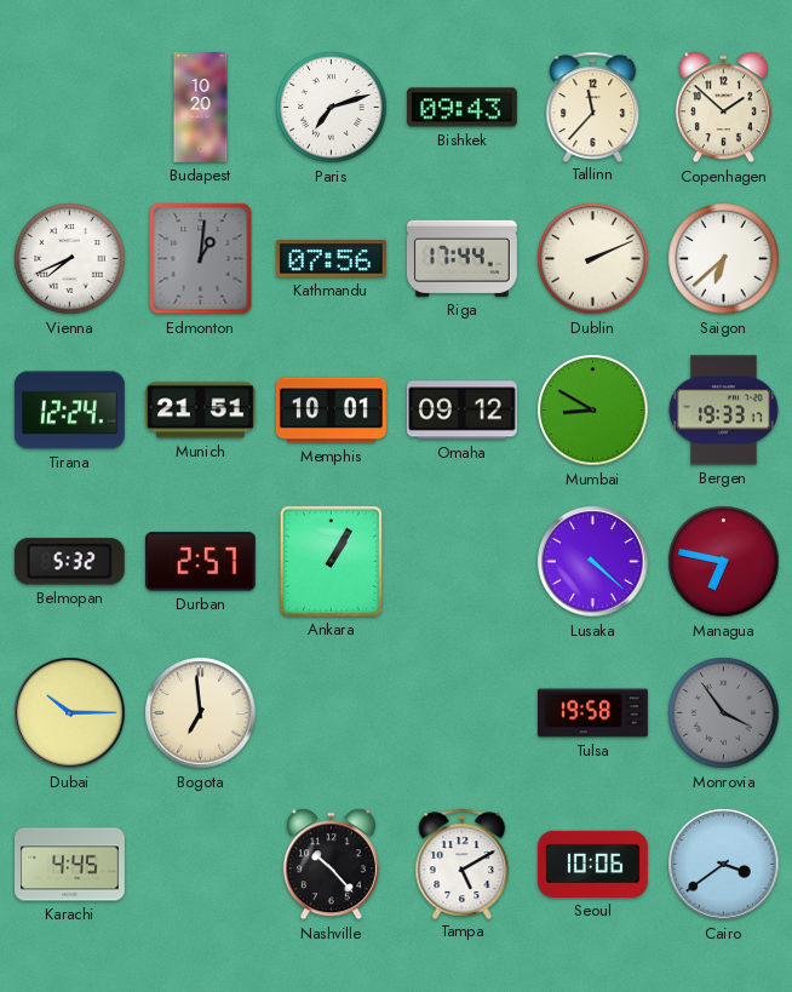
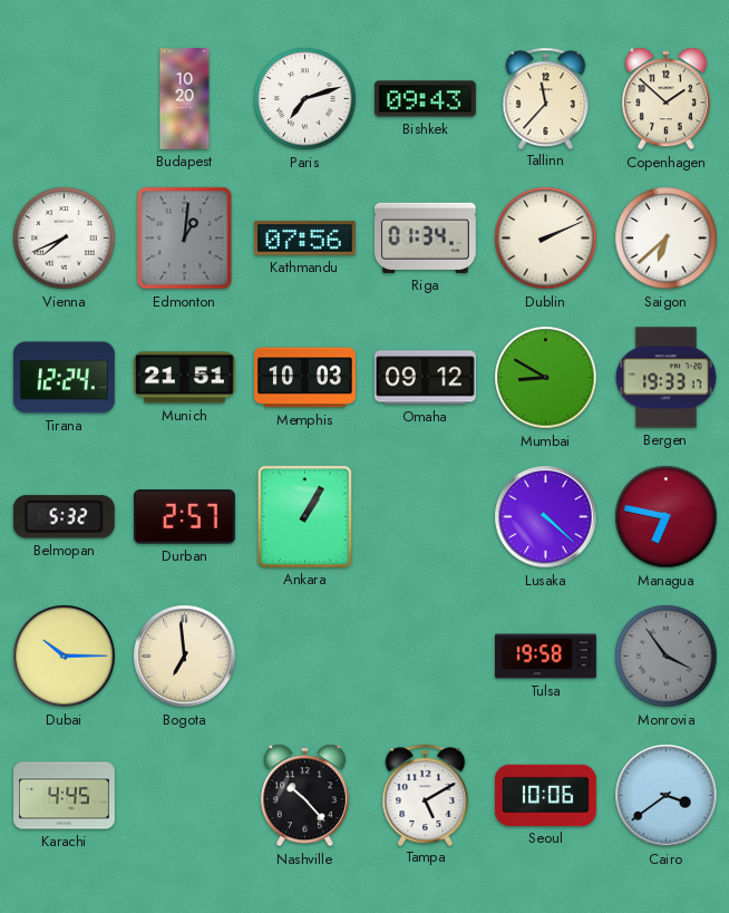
Riga: 17:44 -> 01:34
Memphis: 10:01 -> 10:03
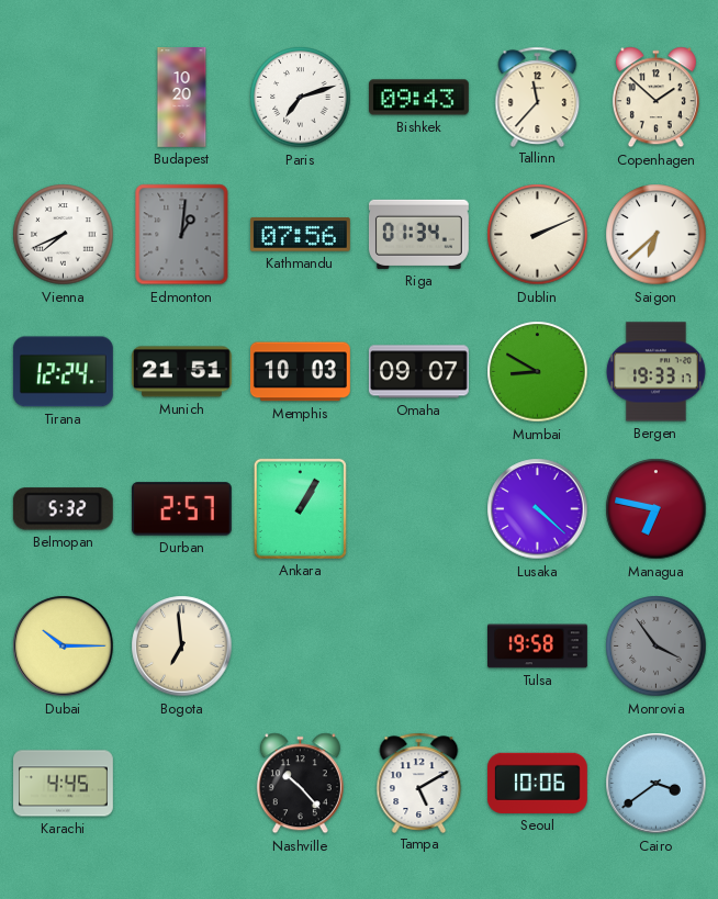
Omaha: 09:12 -> 09:07
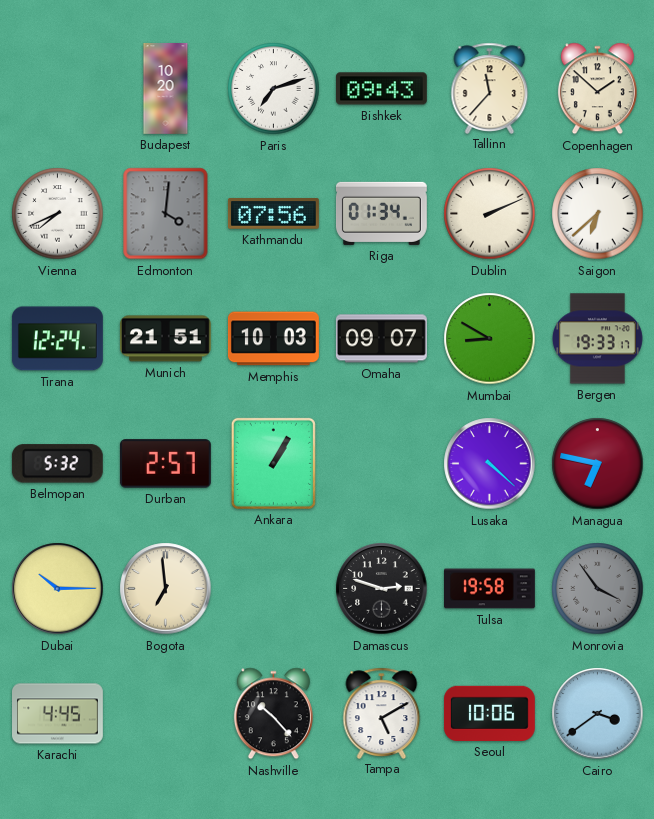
Edmonton: 1:01 -> 4:01
Damascus: none -> 2:48
